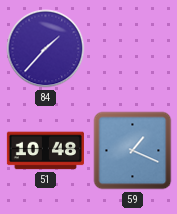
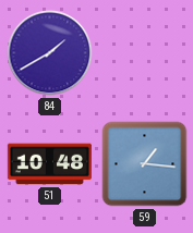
84: 1:37 -> 1:40
59: 1:19 -> 1:16
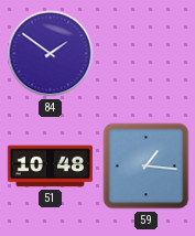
84: 1:40 -> 1:51
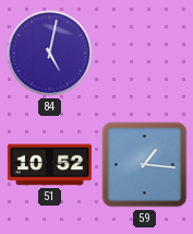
84: 1:51 -> 5:02
51: 10:48 -> 10:52
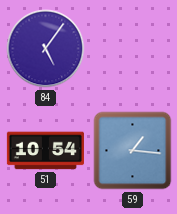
84: 5:02 -> 5:06
51: 10:52 -> 10:54
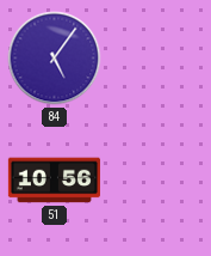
51: 10:54 -> 10:56
59: 1:16 -> none
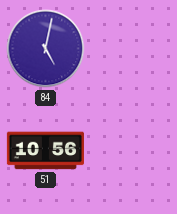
84: 5:06 -> 5:02
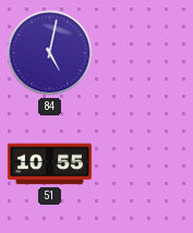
51: 10:56 -> 10:55
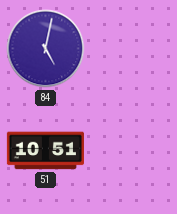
51: 10:55 -> 10:51
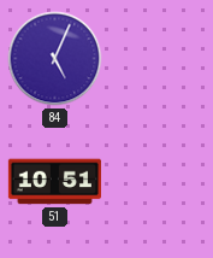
84: 5:02 -> 5:04
